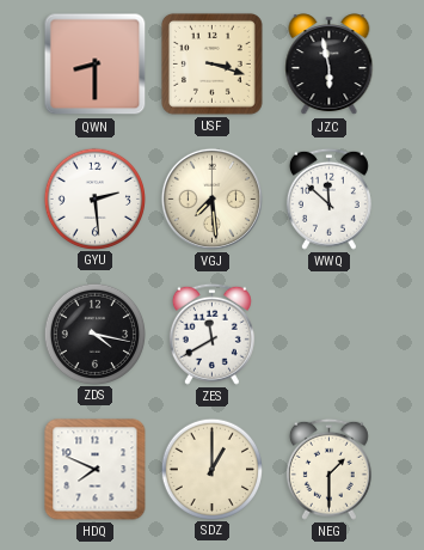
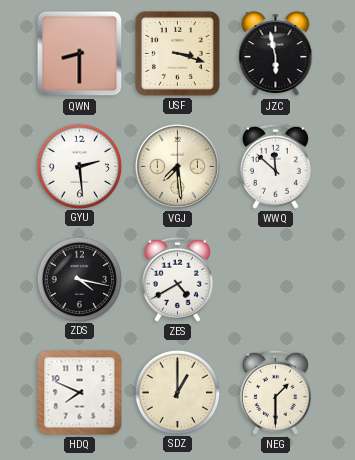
ZES: 11:40 -> 4:40
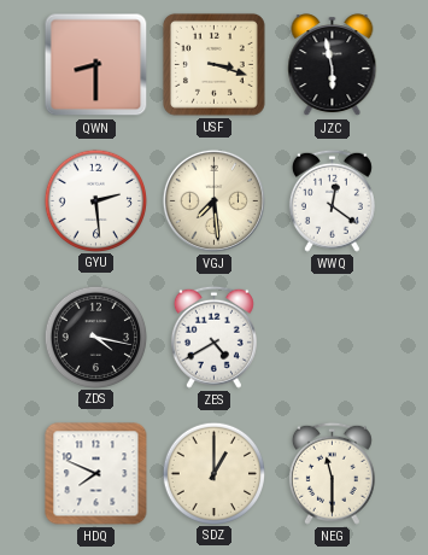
WWQ: 11:52 -> 12:21
NEG: 1:30 -> 11:30
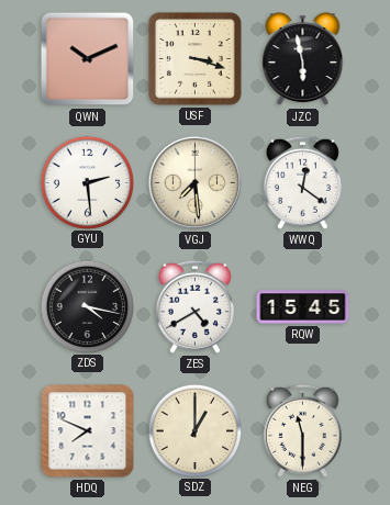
QWN: 8:30 -> 10:11
RQW: none -> 15:45
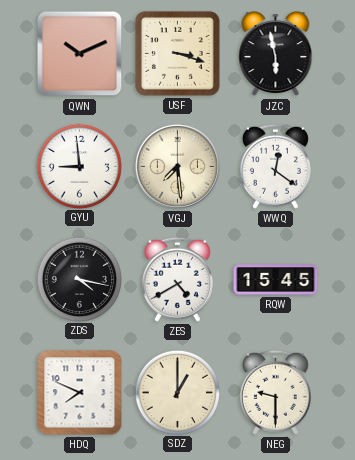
GYU: 2:29 -> 8:59
NEG: 11:30 -> 9:30
